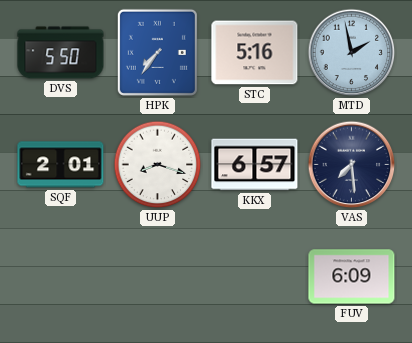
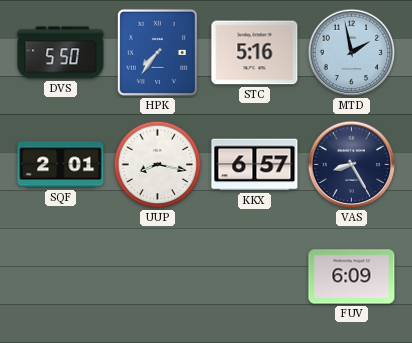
UUP: 8:18 -> 8:17
VAS: 7:29 -> 8:25
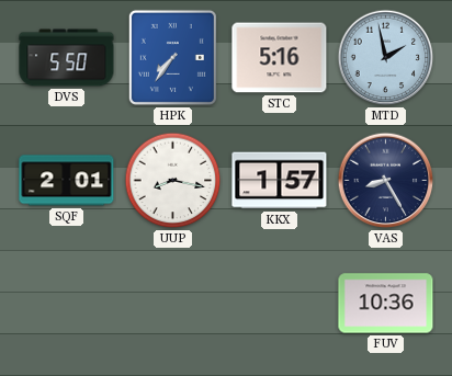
KKX: 6:57 -> 1:57
FUV: 6:09 -> 10:36
